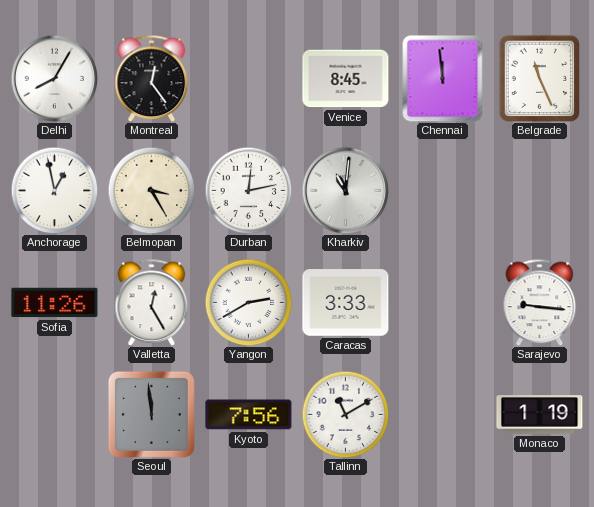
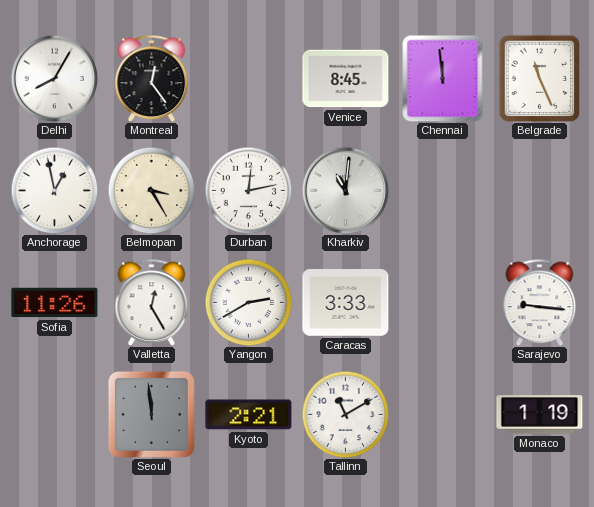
Kyoto: 7:56 -> 2:21
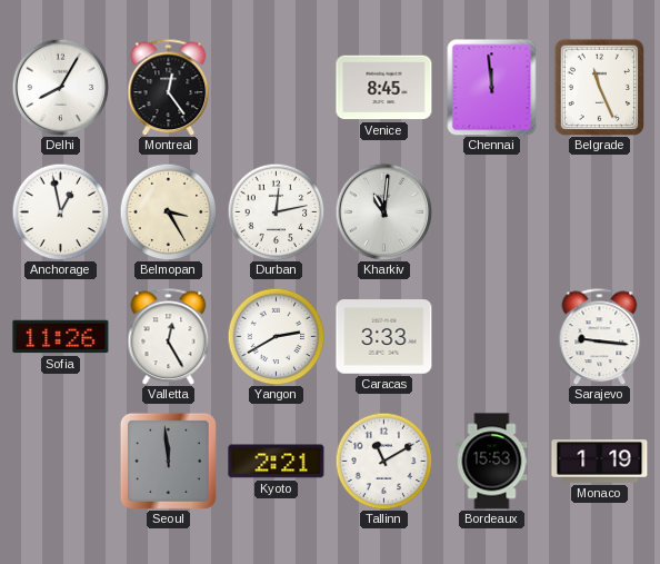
Bordeaux: none -> 15:53
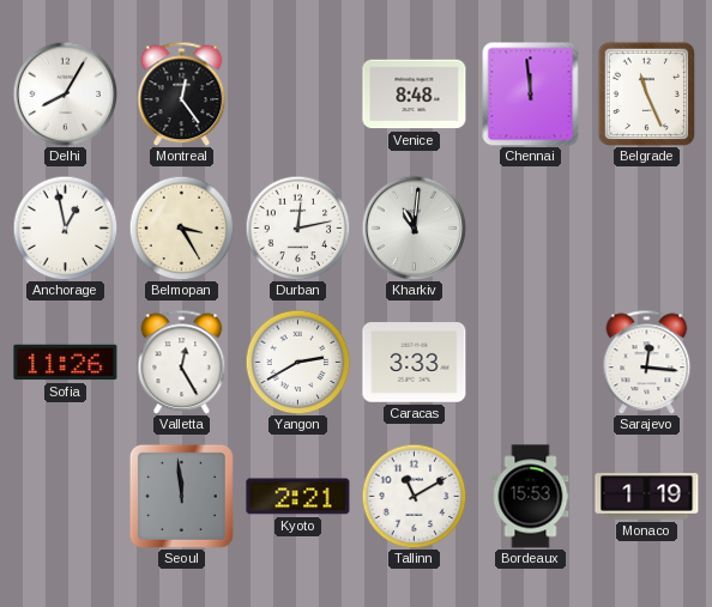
Venice: 8:45 -> 8:48
Sarajevo: 9:16 -> 12:16
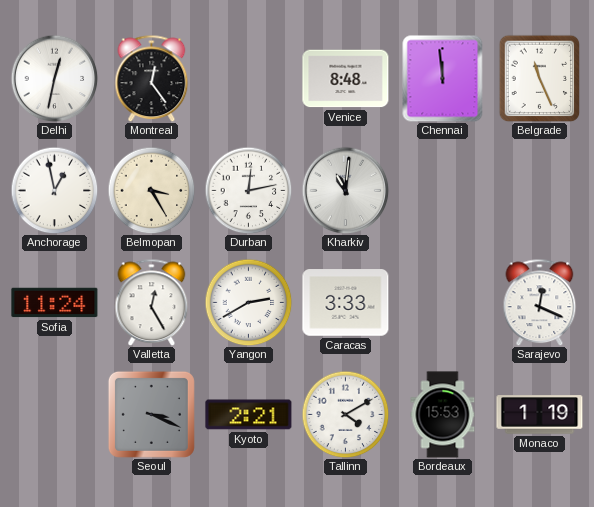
Delhi: 8:05 -> 12:32
Sofia: 11:26 -> 11:24
Sarajevo: 12:16 -> 12:19
Seoul: 11:59 -> 3:19
Tallinn: 11:10 -> 4:10
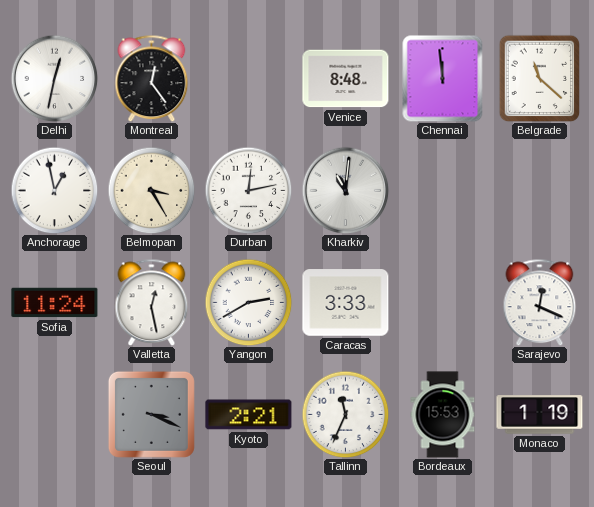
Belgrade: 11:26 -> 11:22
Valletta: 12:25 -> 12:28
Tallinn: 4:10 -> 11:34
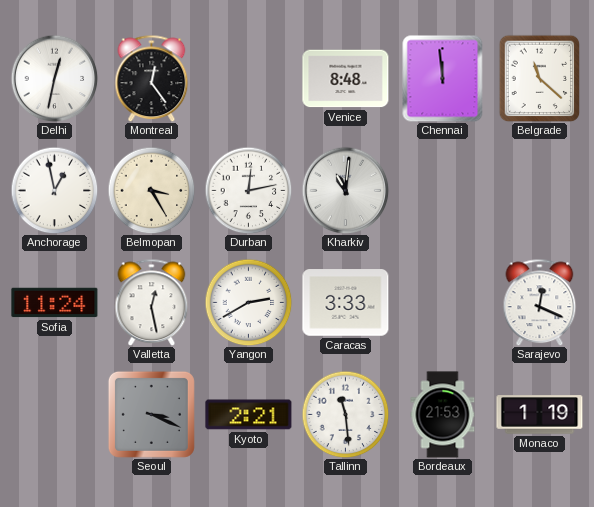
Tallinn: 11:34 -> 11:29
Bordeaux: 15:53 -> 21:53
